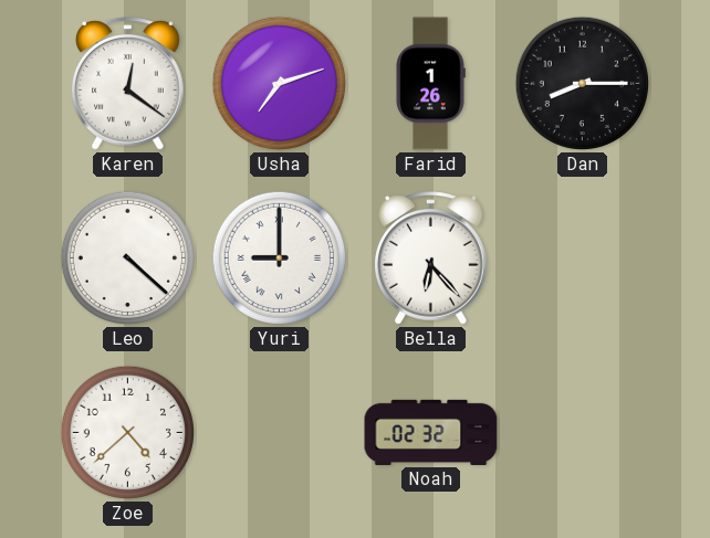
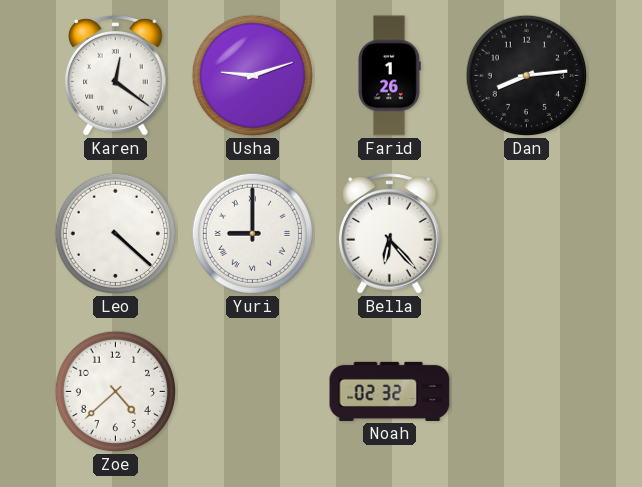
Usha: 7:12 -> 9:12
Dan: 8:15 -> 8:14
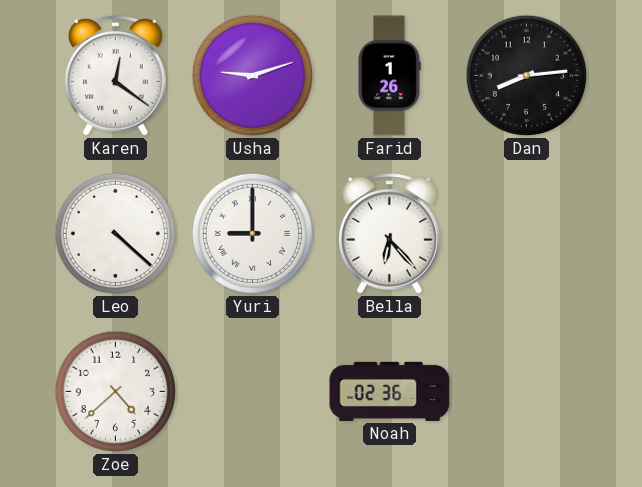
Noah: 02:32 -> 02:36
